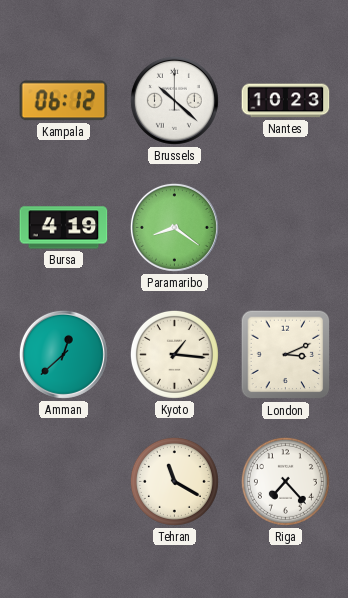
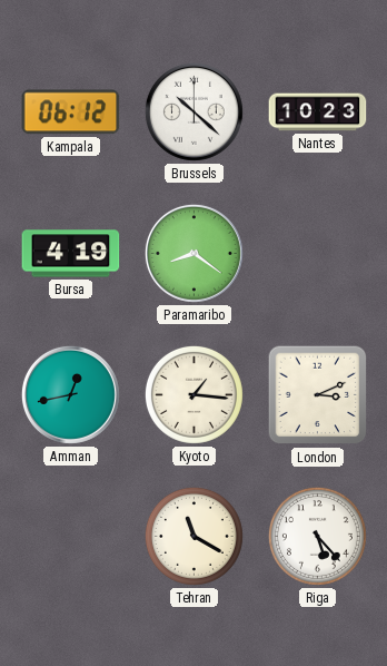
Amman: 12:38 -> 12:43
Riga: 7:23 -> 5:23
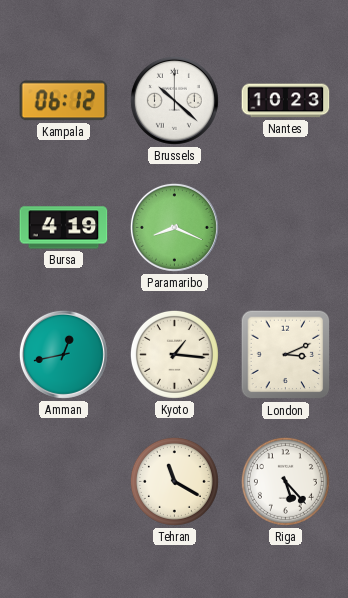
Paramaribo: 8:21 -> 8:19
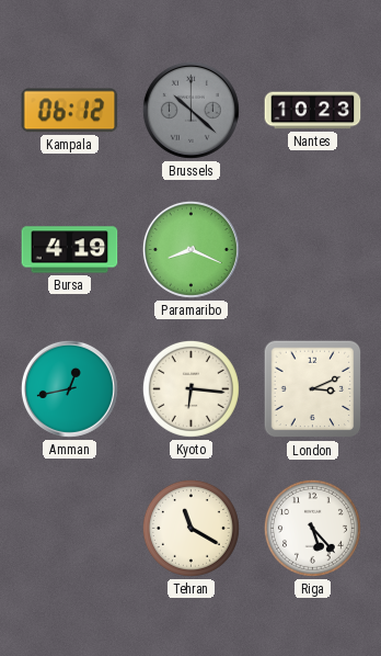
Brussels dial: white -> grey
Kyoto: 1:16 -> 6:16
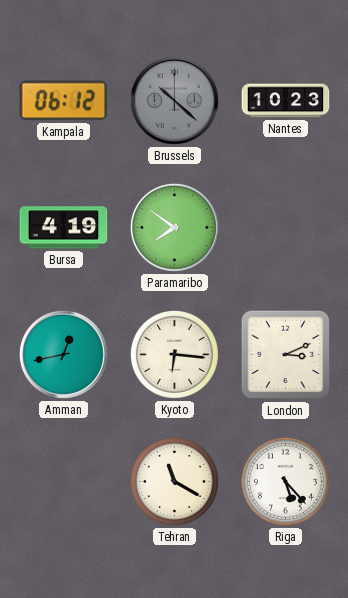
Paramaribo: 8:19 -> 7:51
